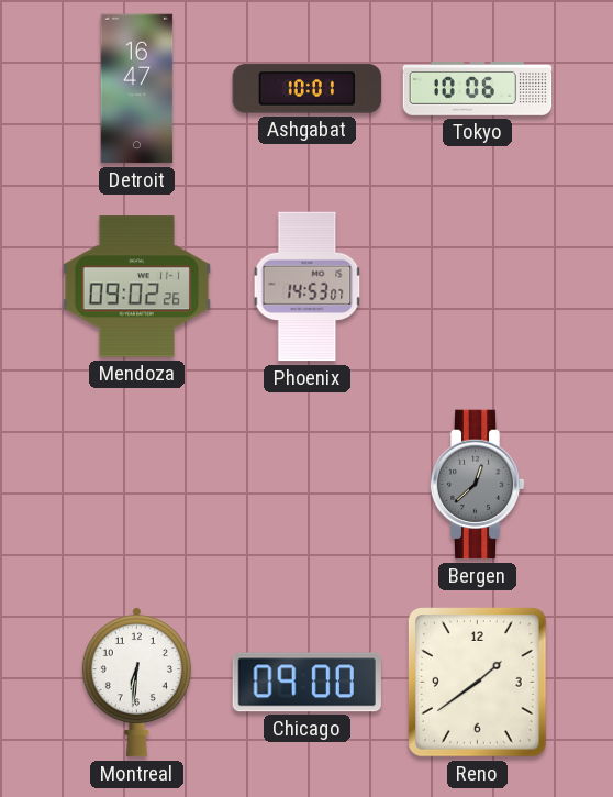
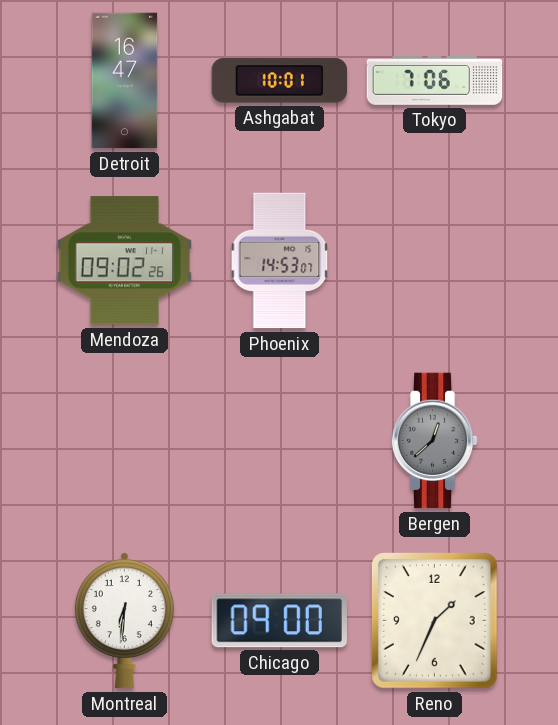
Tokyo: 10:06 -> 7:06
Reno: 1:39 -> 1:34
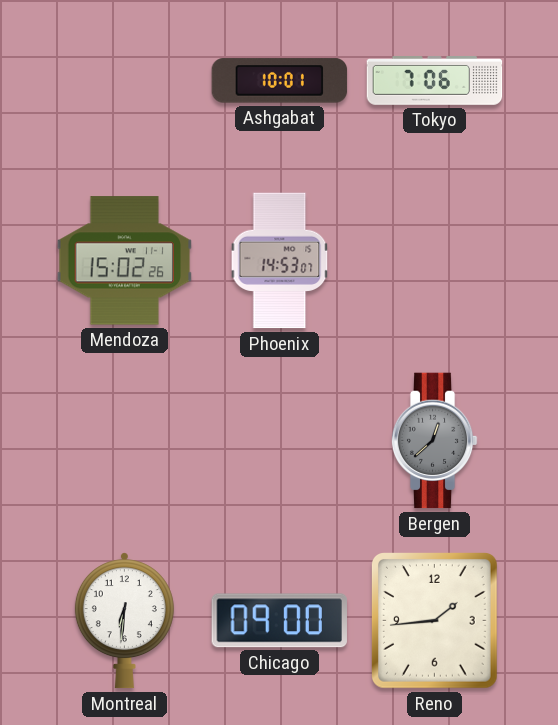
Detroit: 16:47 -> none
Mendoza: 09:02 -> 15:02
Reno: 1:34 -> 1:44
